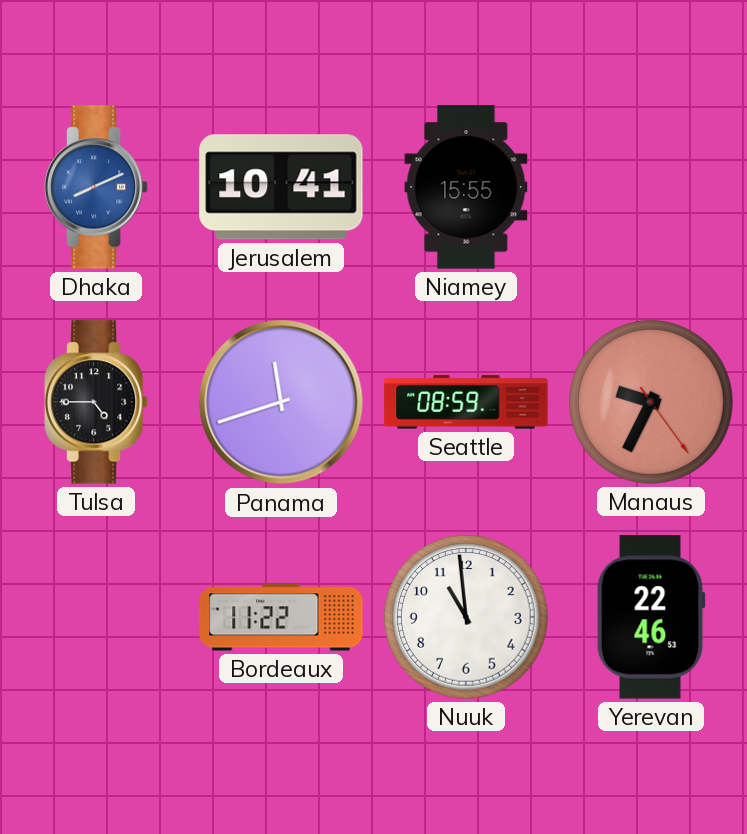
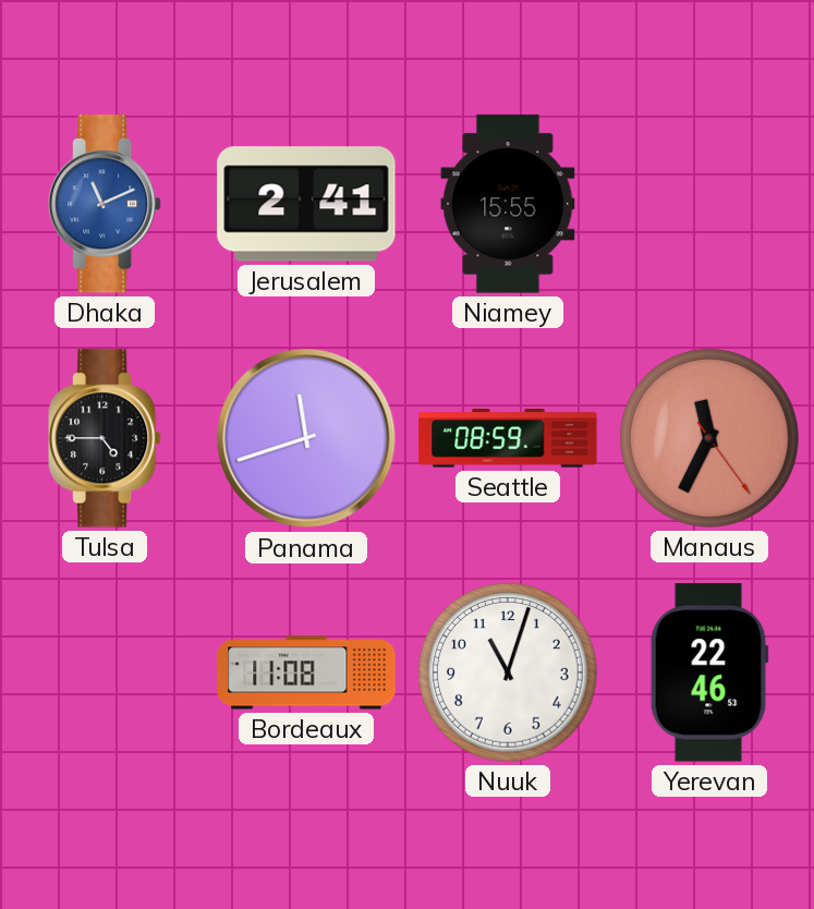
Dhaka: 8:11 -> 11:11
Jerusalem: 10:41 -> 2:41
Manaus: 9:34 -> 11:34
Bordeaux: 11:22 -> 11:08
Nuuk: 10:59 -> 11:03
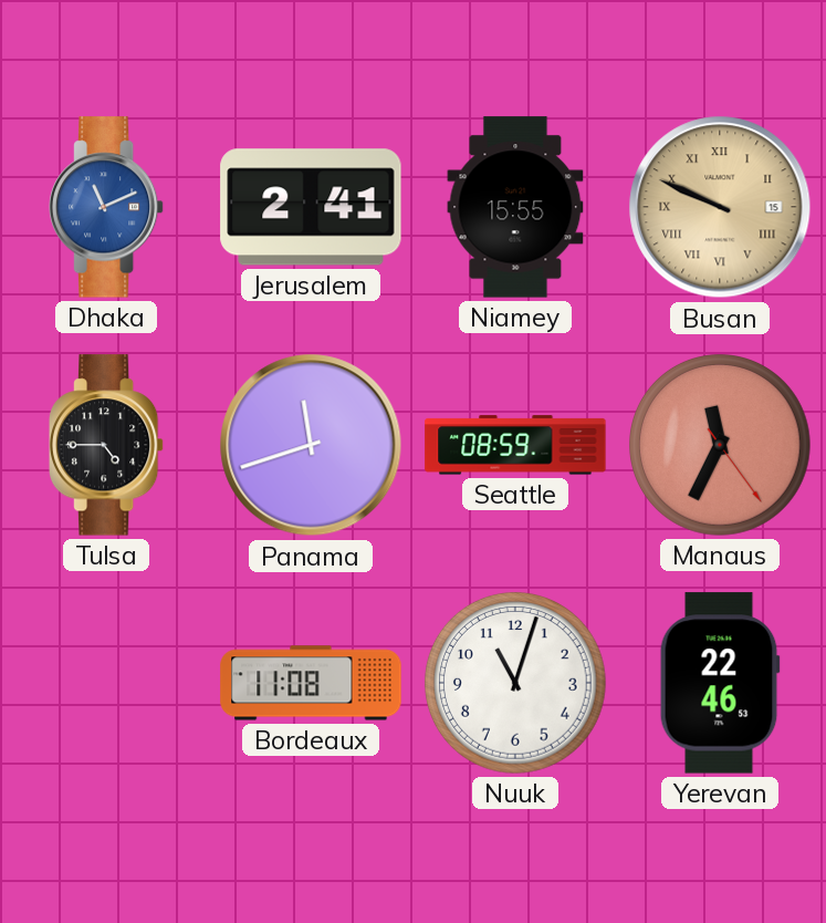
Busan: none -> 9:49
